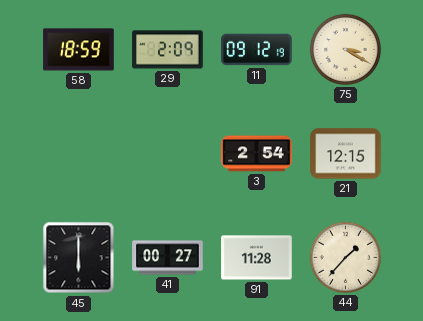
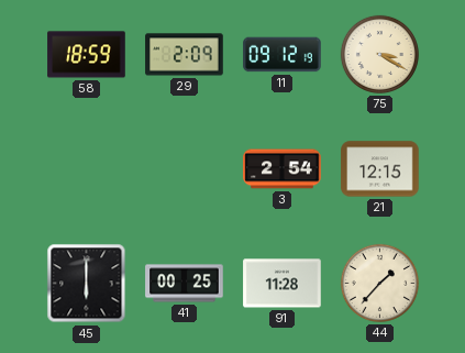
41: 00:27 -> 00:25
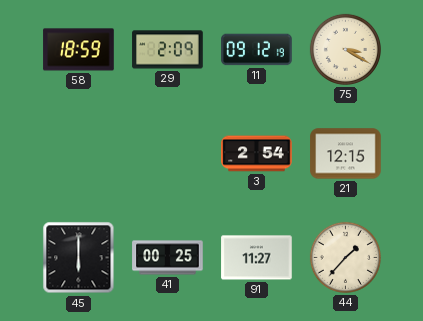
91: 11:28 -> 11:27
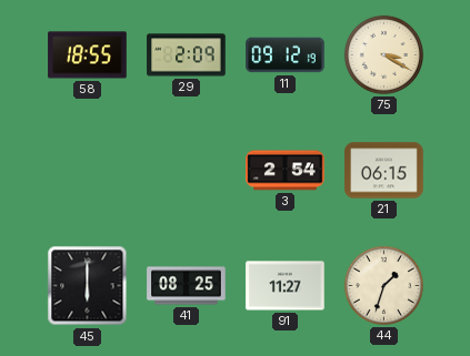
58: 18:59 -> 18:55
21: 12:15 -> 06:15
41: 00:25 -> 08:25
44: 1:37 -> 1:33
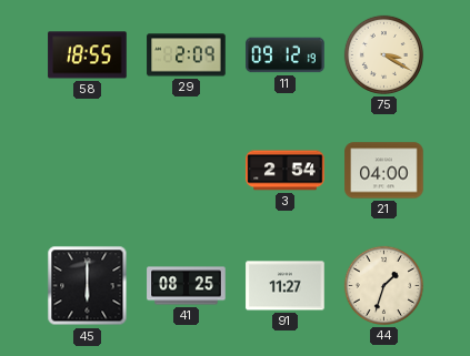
21: 06:15 -> 04:00
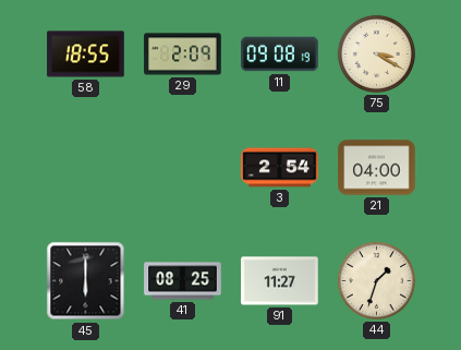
11: 09:12 -> 09:08
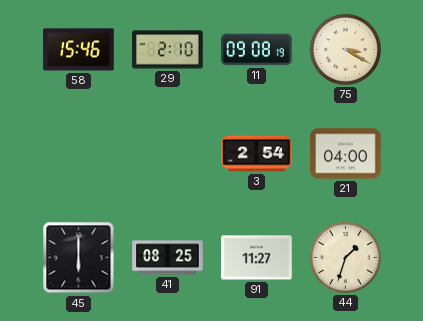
58: 18:55 -> 15:46
29: 2:09 -> 2:10
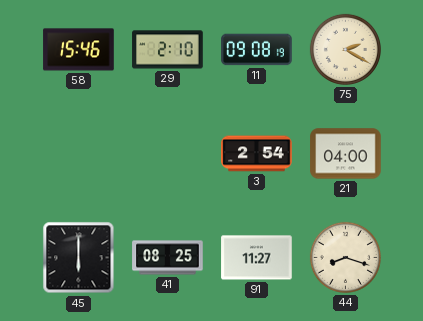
75: 3:20 -> 2:20
44: 1:33 -> 8:18
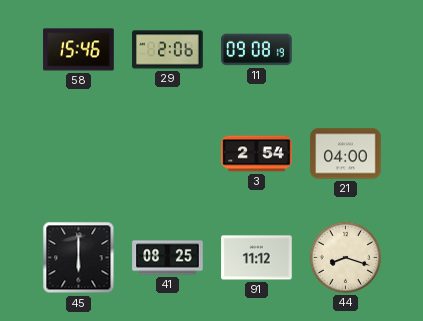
29: 2:10 -> 2:06
75: 2:20 -> none
91: 11:27 -> 11:12
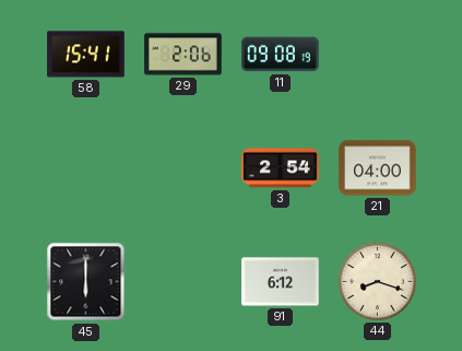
58: 15:46 -> 15:41
41: 08:25 -> none
91: 11:12 -> 6:12
